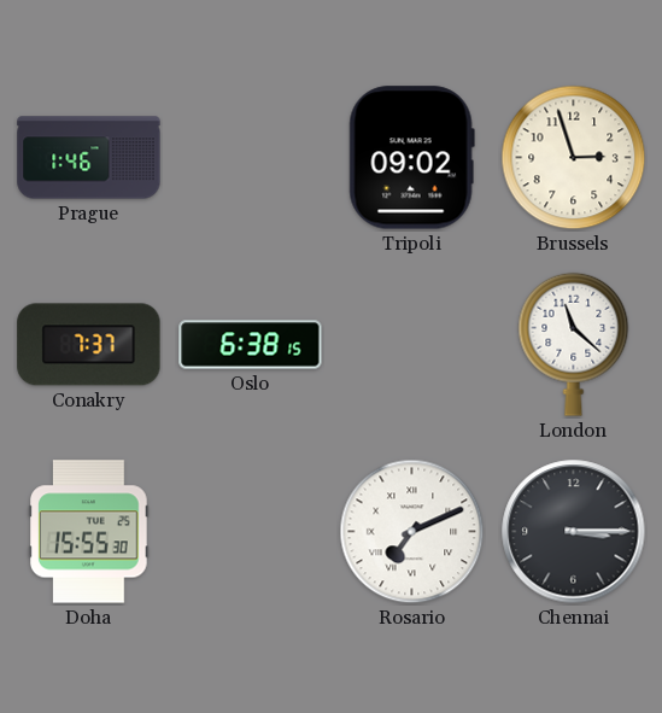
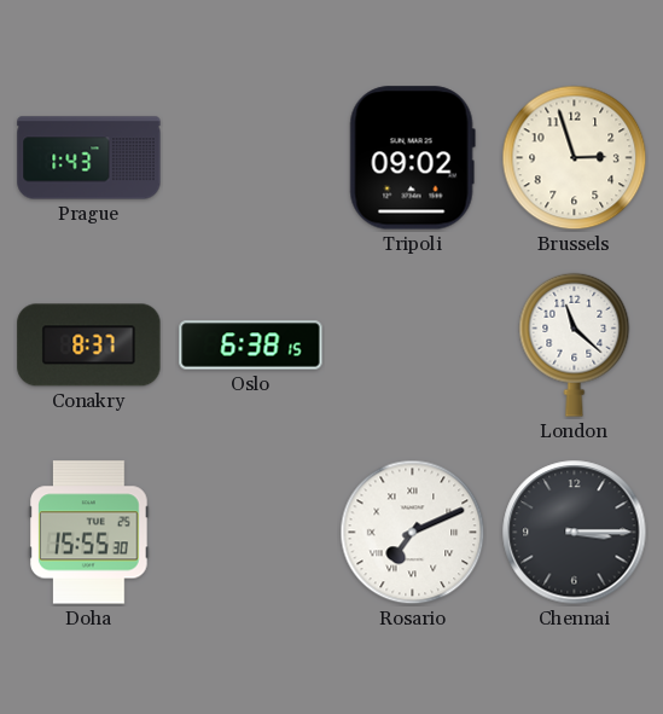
Prague: 1:46 -> 1:43
Conakry: 7:37 -> 8:37
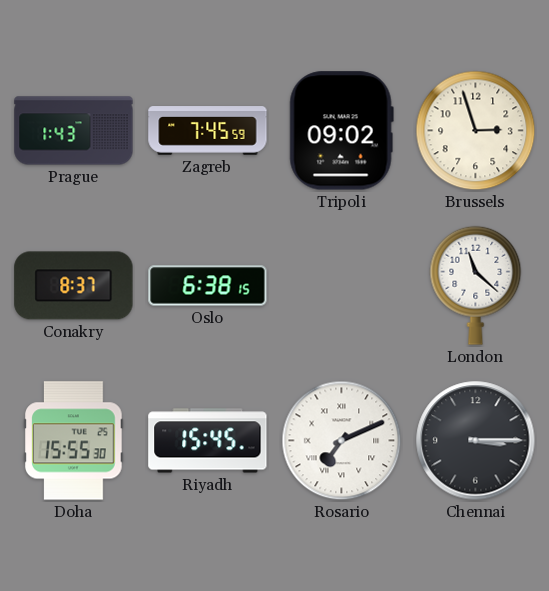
Zagreb: none -> 7:45
Riyadh: none -> 15:45
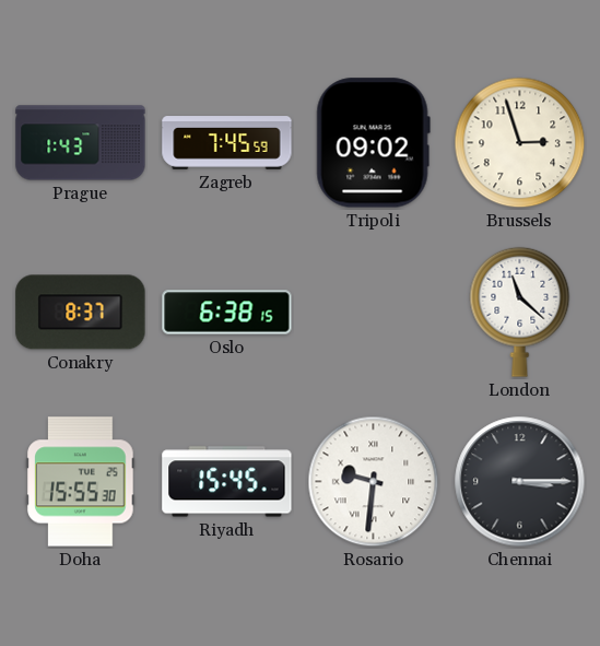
Rosario: 7:11 -> 9:31
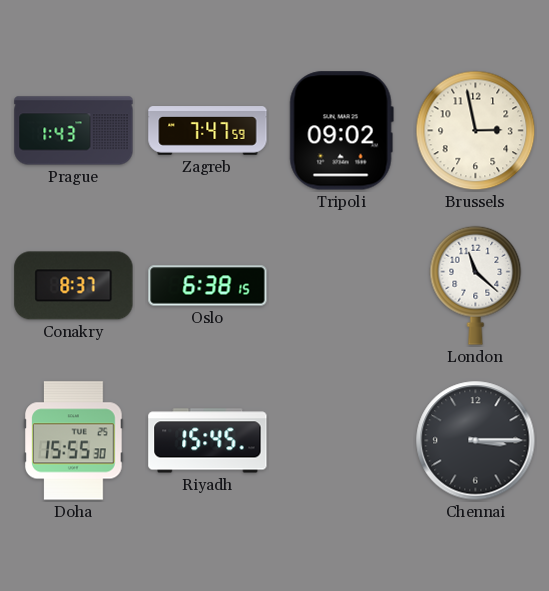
Zagreb: 7:45 -> 7:47
Brussels: 2:57 -> 2:58
Rosario: 9:31 -> none
